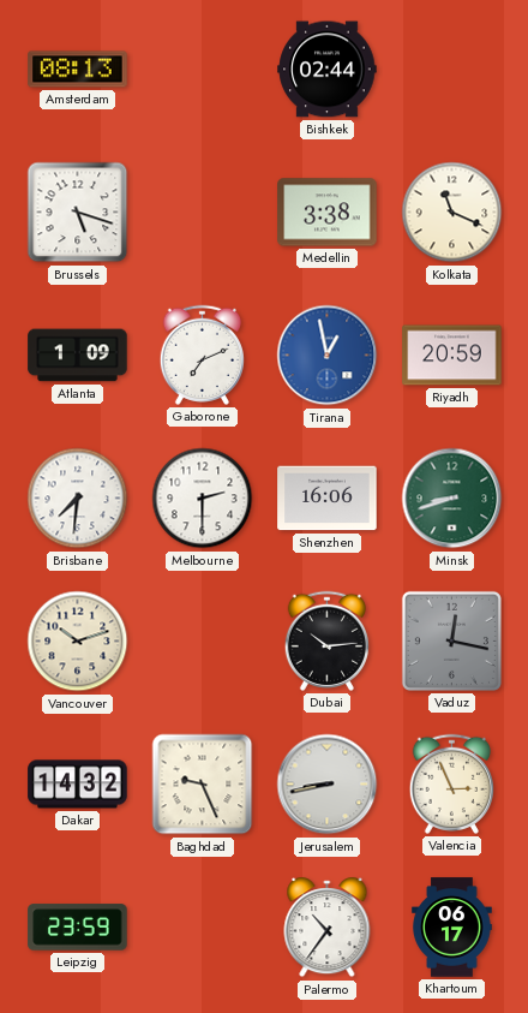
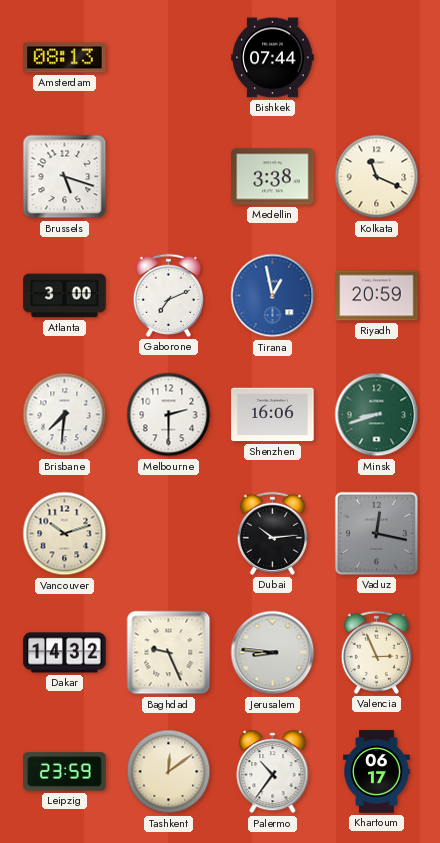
Bishkek: 02:44 -> 07:44
Atlanta: 1:09 -> 3:00
Jerusalem: 8:43 -> 8:46
Tashkent: none -> 12:09
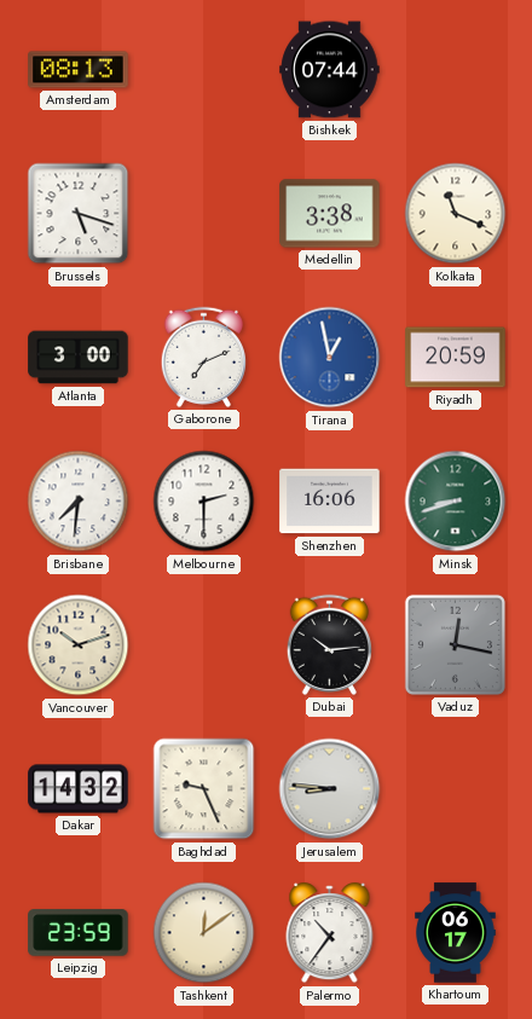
Valencia: 2:56 -> none
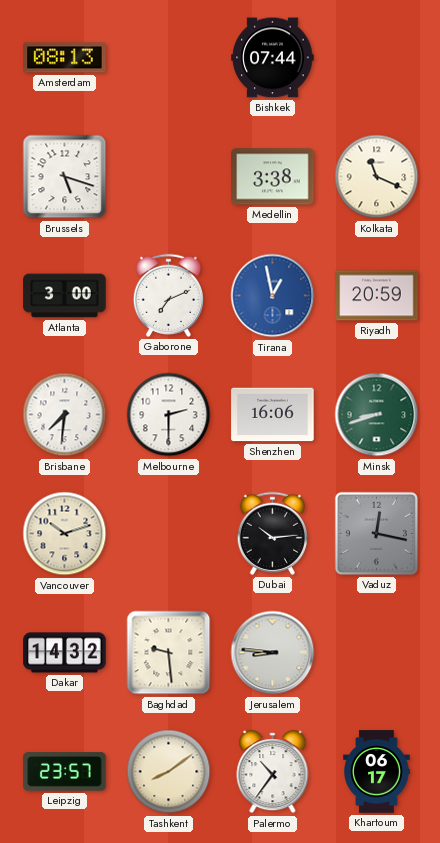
Baghdad: 9:26 -> 9:29
Leipzig: 23:59 -> 23:57
Tashkent: 12:09 -> 8:09
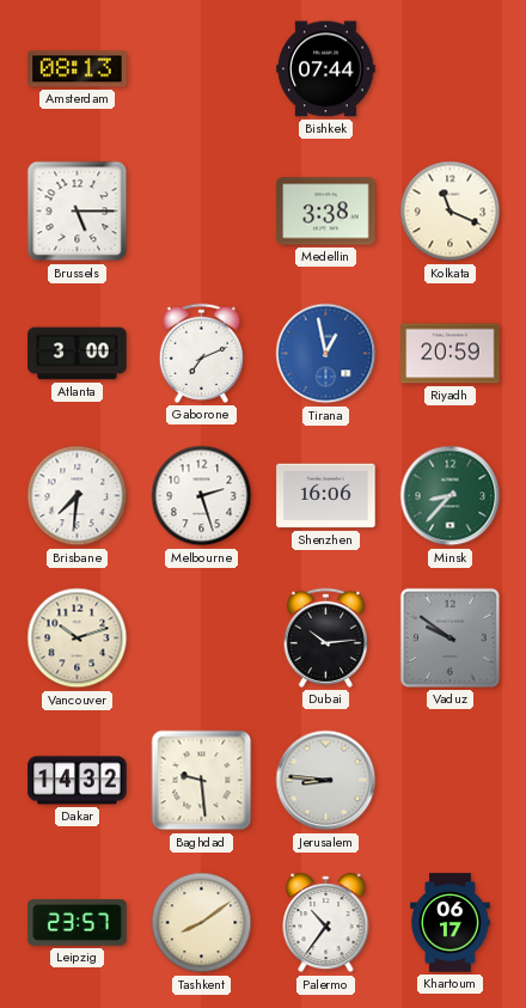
Brussels: 5:18 -> 5:15
Melbourne: 2:30 -> 2:27
Minsk: 8:42 -> 8:37
Vaduz: 12:17 -> 9:51
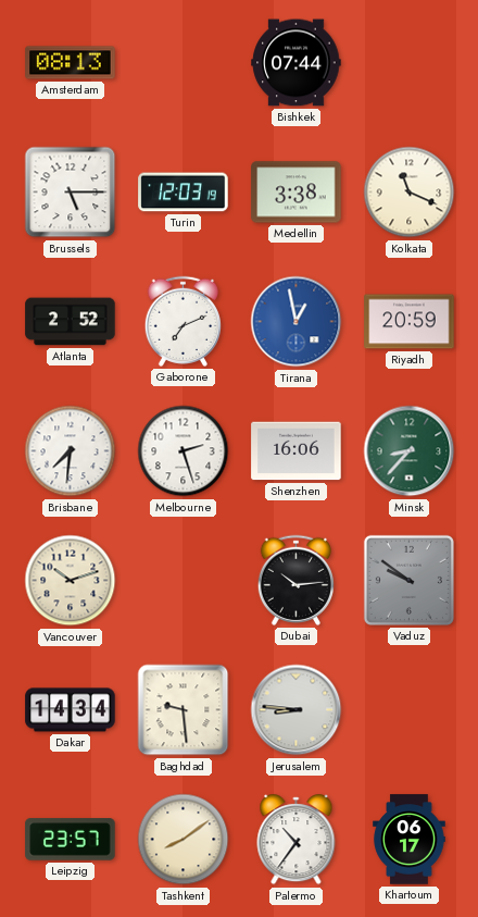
Turin: none -> 12:03
Atlanta: 3:00 -> 2:52
Dakar: 14:32 -> 14:34
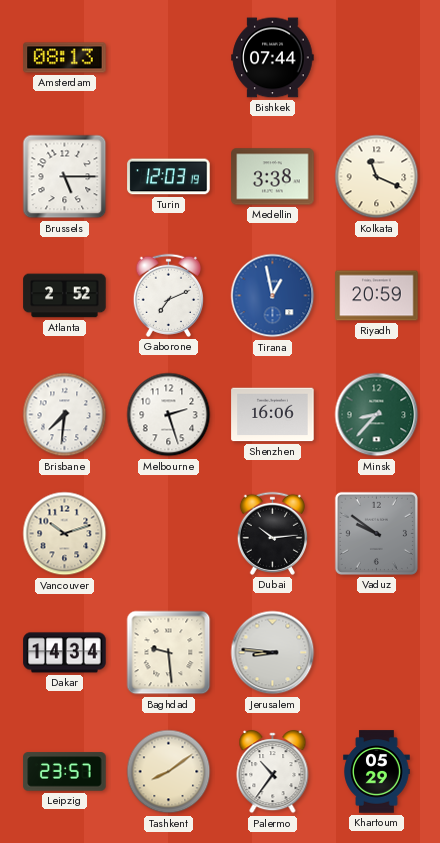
Khartoum: 06:17 -> 05:29
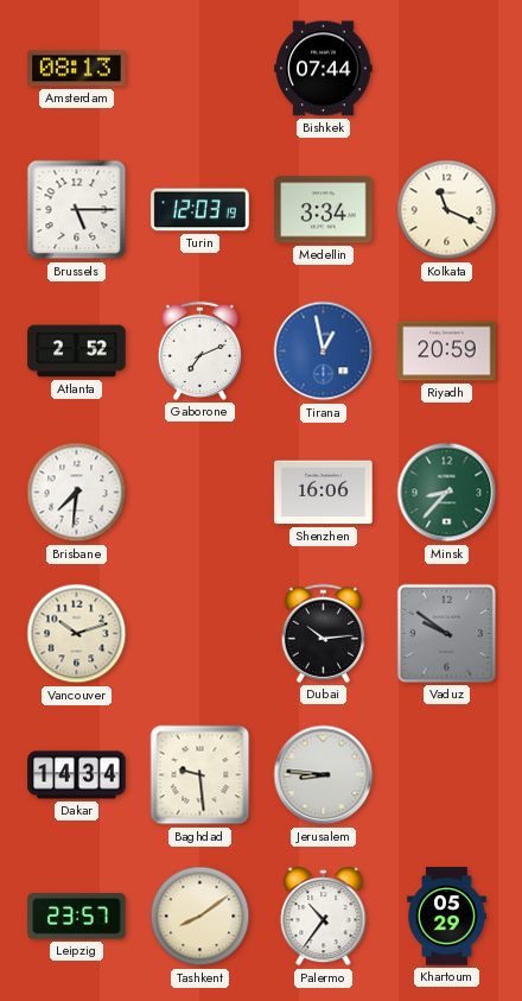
Medellin: 3:38 -> 3:34
Melbourne: 2:27 -> none
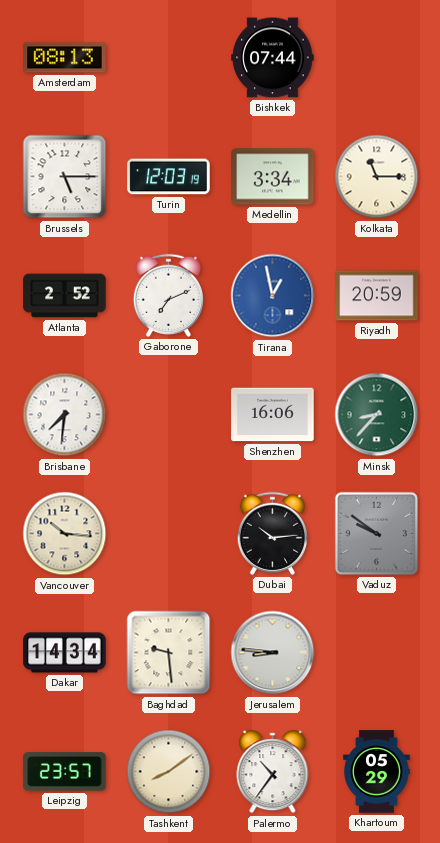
Kolkata: 11:19 -> 11:15
Vancouver: 10:12 -> 10:16
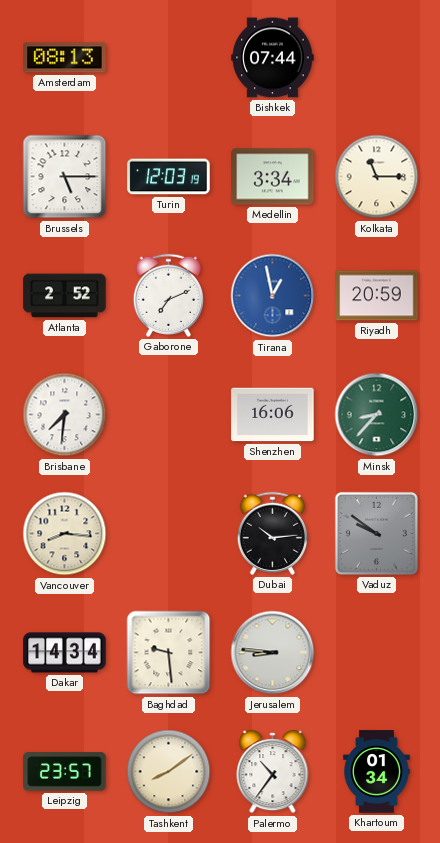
Vancouver: 10:16 -> 8:16
Khartoum: 05:29 -> 01:34
